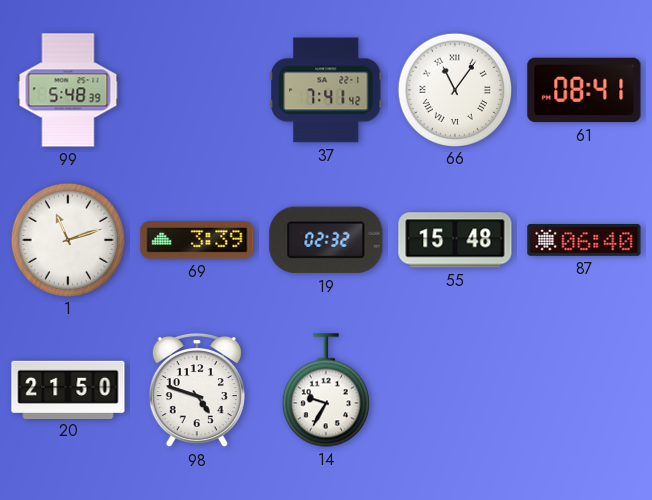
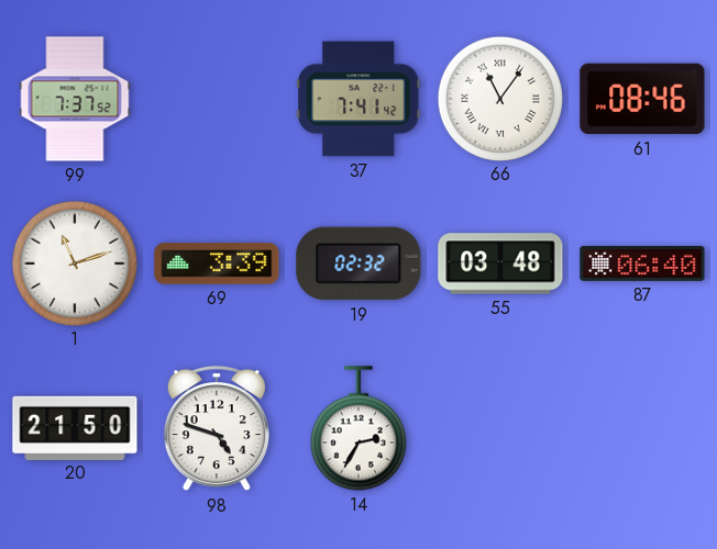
99: 5:48 -> 7:37
61: 08:41 -> 08:46
55: 15:48 -> 03:48
14: 9:35 -> 2:35
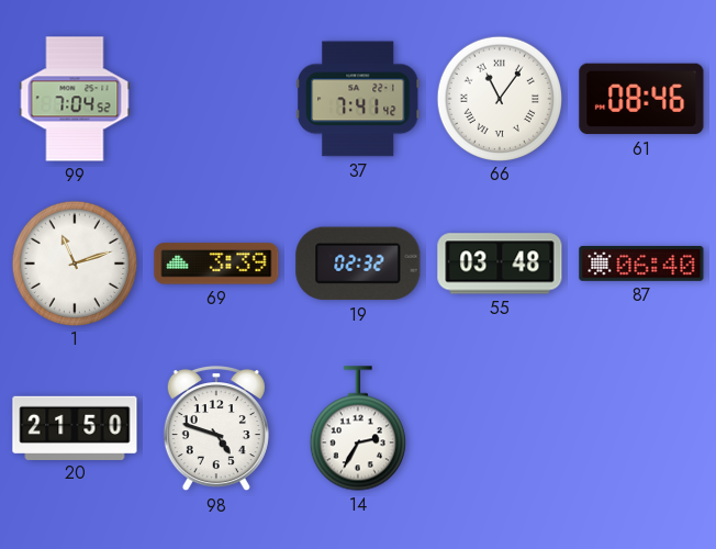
99: 7:37 -> 7:04
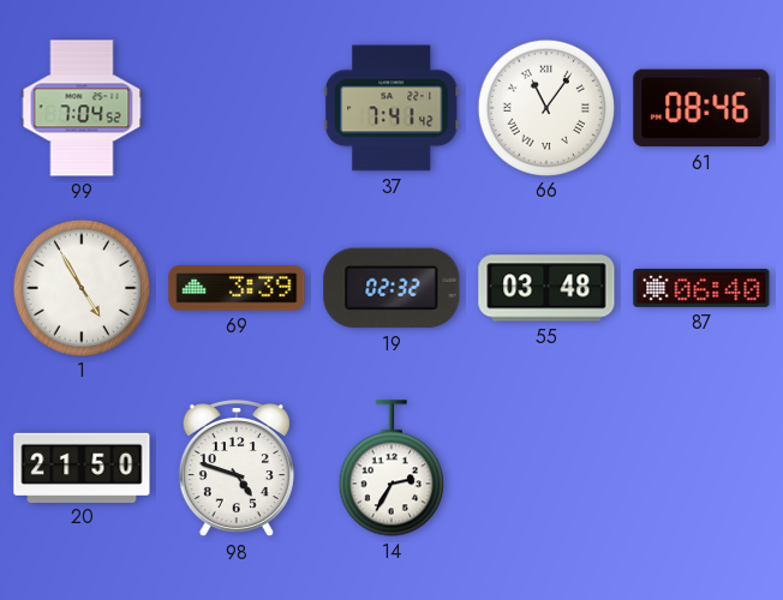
1: 11:12 -> 4:55
